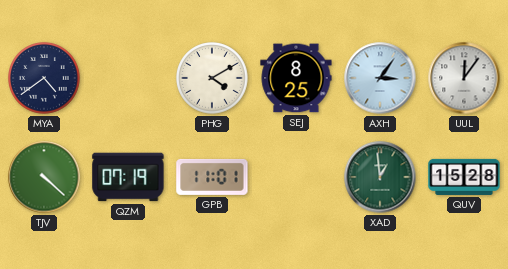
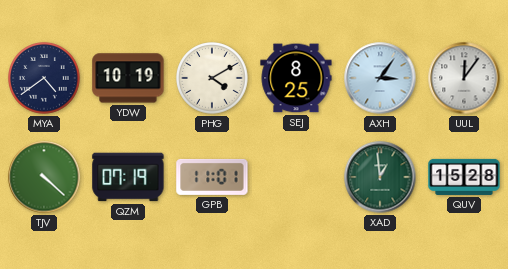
YDW: none -> 10:19
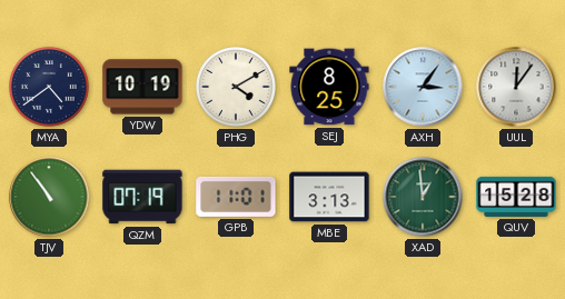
TJV: 4:22 -> 10:54
MBE: none -> 3:13
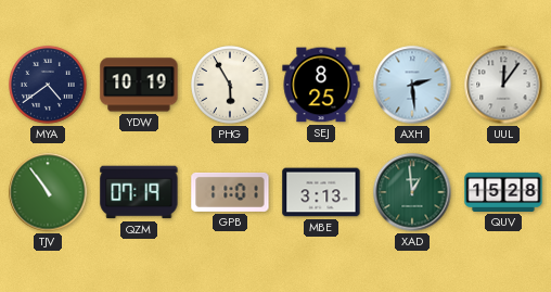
PHG: 4:10 -> 5:55
AXH: 3:06 -> 2:29
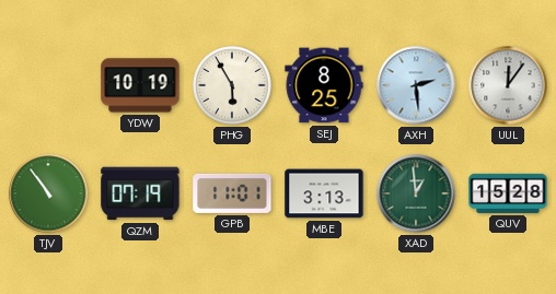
MYA: 4:39 -> none
